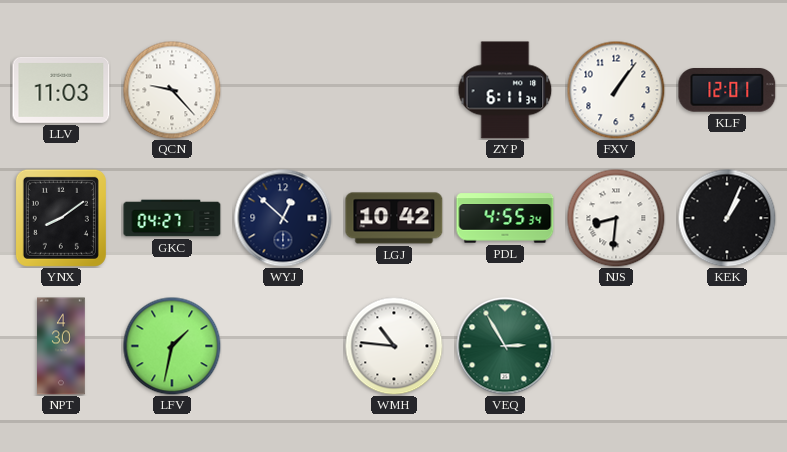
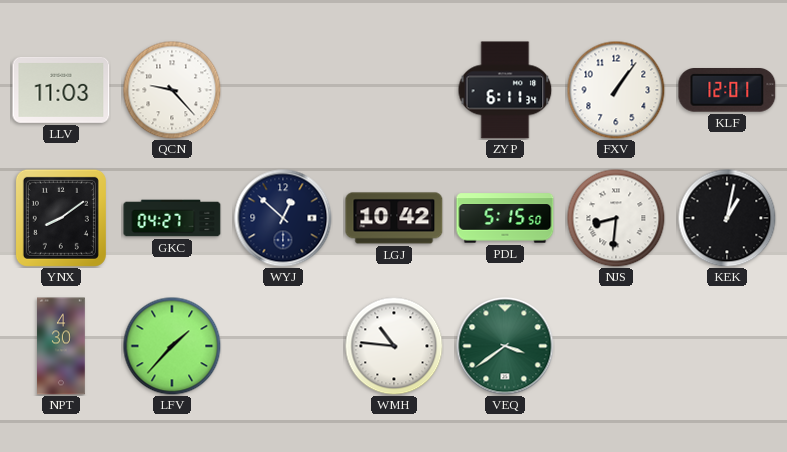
PDL: 4:55 -> 5:15
KEK: 1:04 -> 1:02
LFV: 1:32 -> 1:37
VEQ: 2:55 -> 3:39
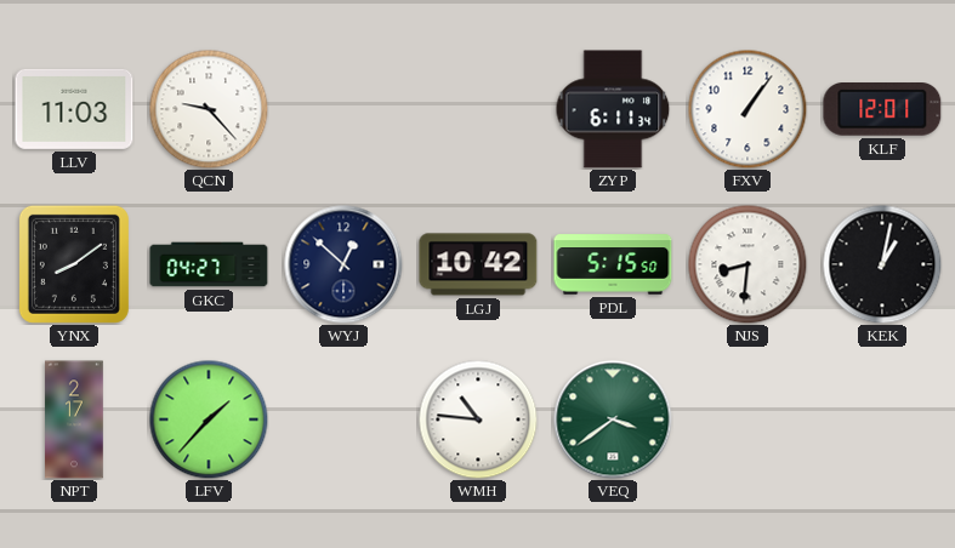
NPT: 4:30 -> 2:17
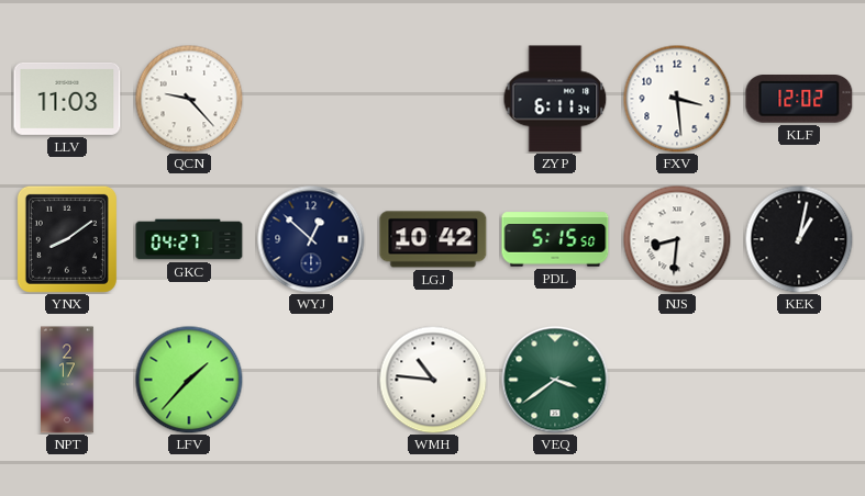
FXV: 1:06 -> 3:29
KLF: 12:01 -> 12:02
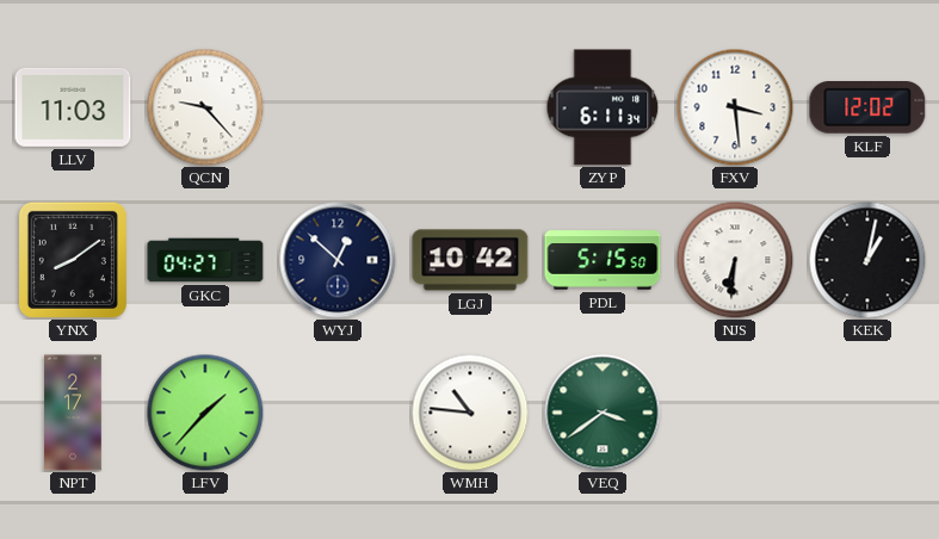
NJS: 8:31 -> 6:31
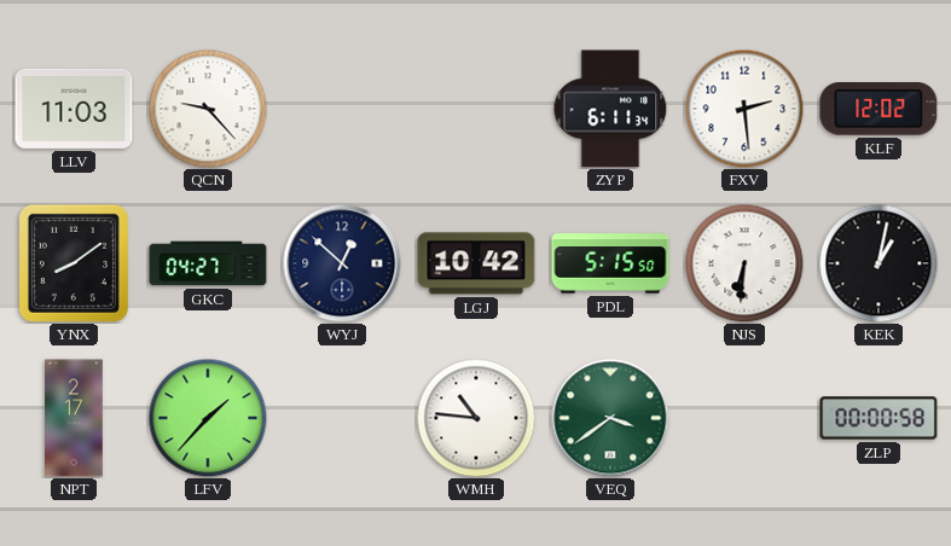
FXV: 3:29 -> 2:29
ZLP: none -> 00:00
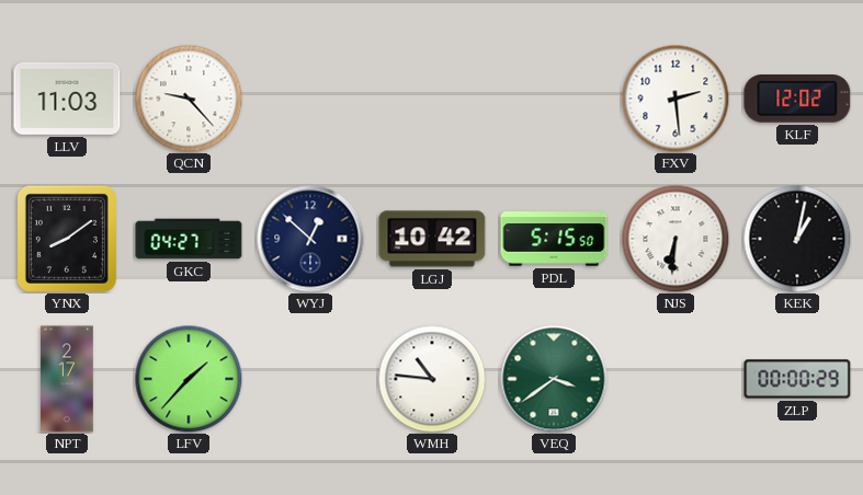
ZYP: 6:11 -> none
ZLP: 00:00:58 -> 00:00:29
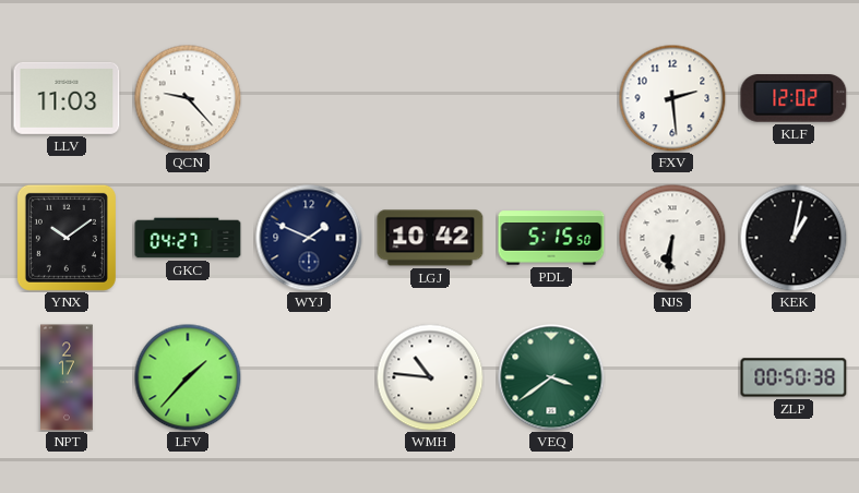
YNX: 8:09 -> 10:09
WYJ: 12:52 -> 1:49
ZLP: 00:00 -> 00:50
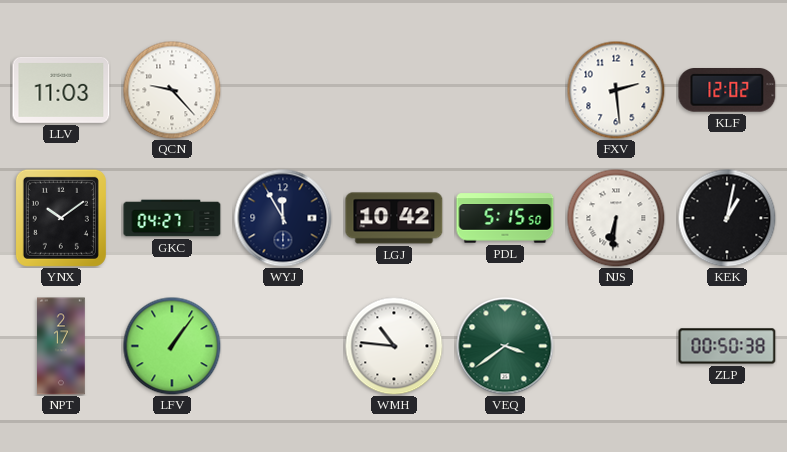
WYJ: 1:49 -> 11:55
LFV: 1:37 -> 1:06
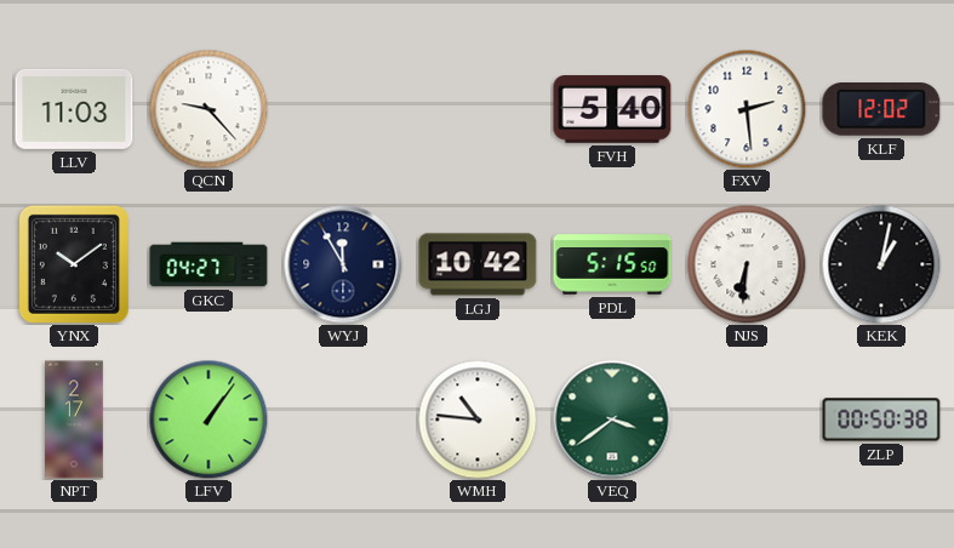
FVH: none -> 5:40
